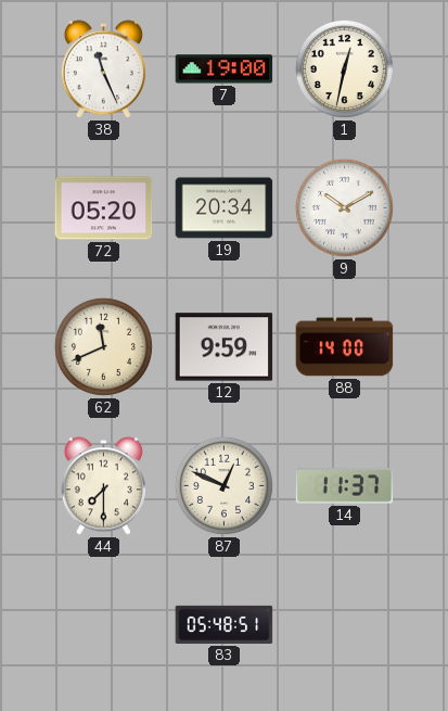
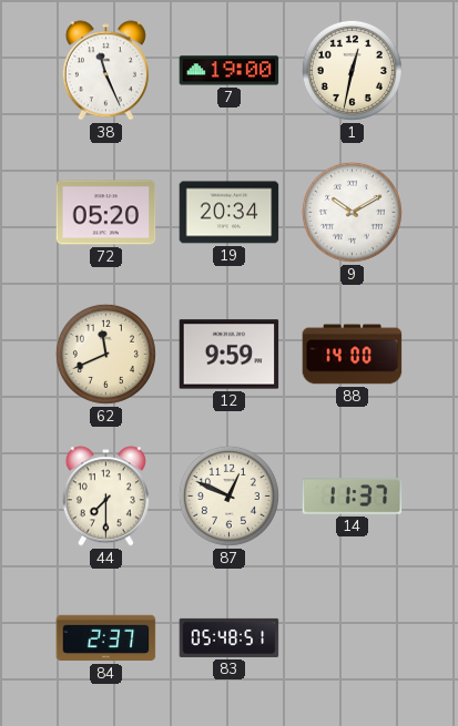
84: none -> 2:37
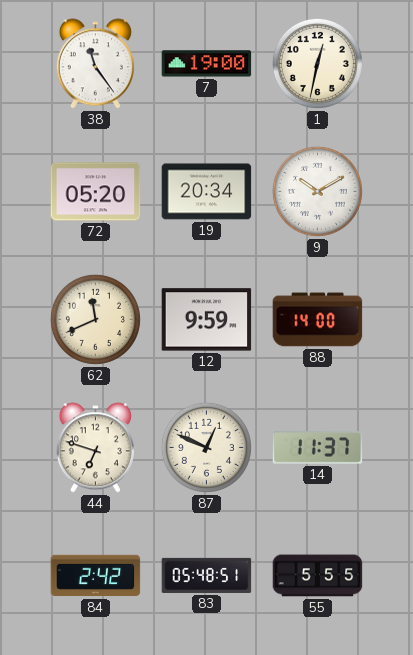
38: 11:26 -> 11:24
44: 7:30 -> 6:48
84: 2:37 -> 2:42
55: none -> 5:55
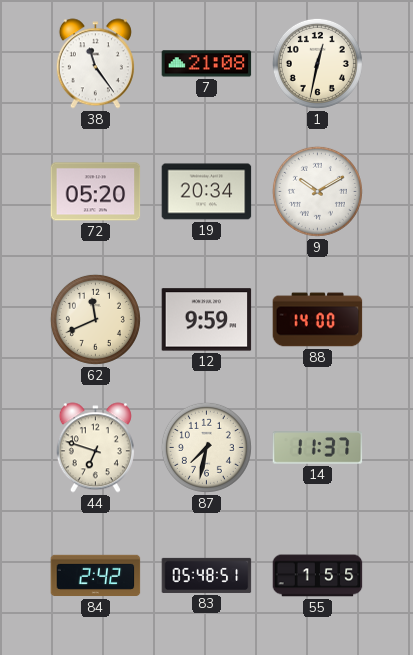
7: 19:00 -> 21:08
87: 12:49 -> 7:32
55: 5:55 -> 1:55
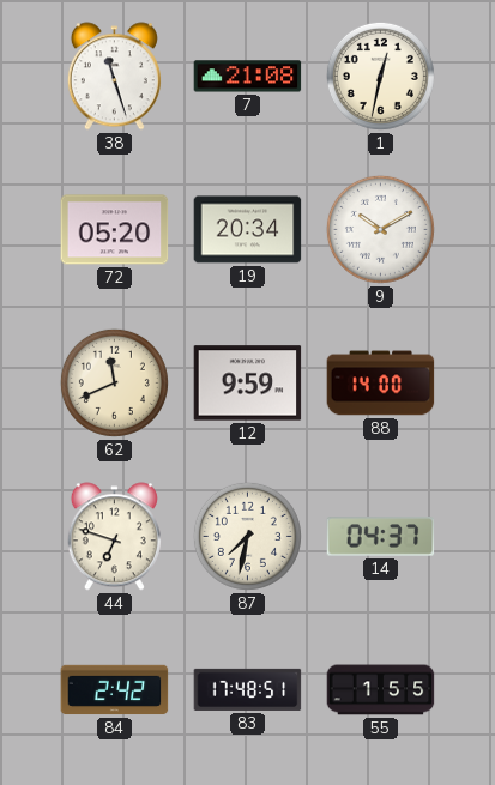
38: 11:24 -> 11:27
14: 11:37 -> 04:37
83: 05:48 -> 17:48
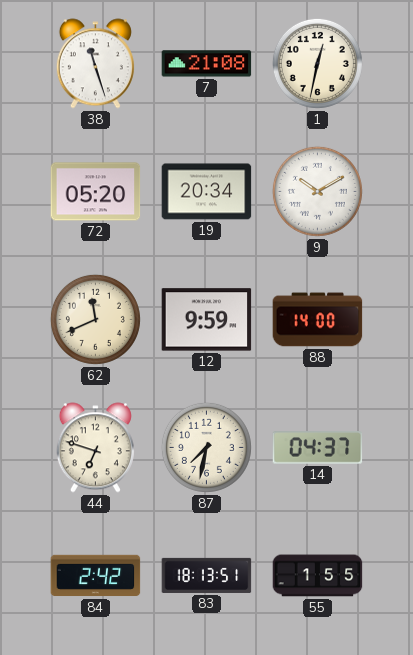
83: 17:48 -> 18:13
